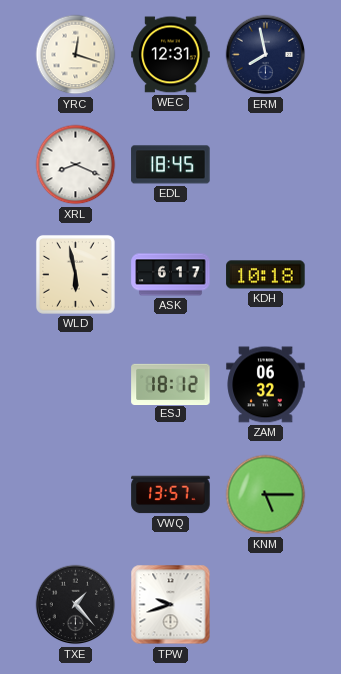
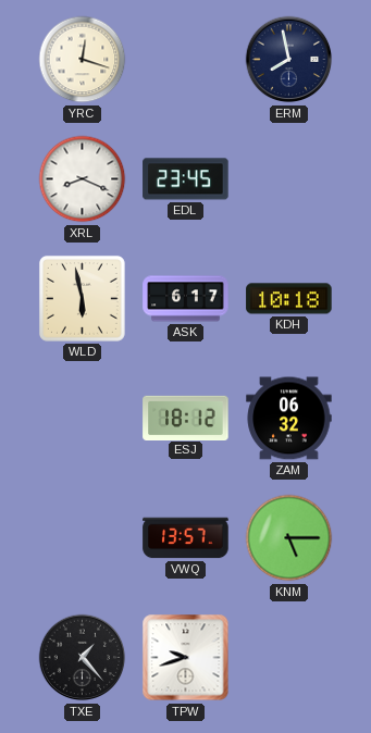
WEC: 12:31 -> none
EDL: 18:45 -> 23:45
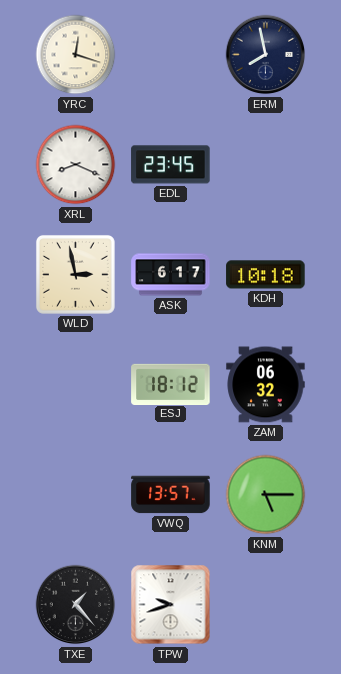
WLD: 5:58 -> 2:58
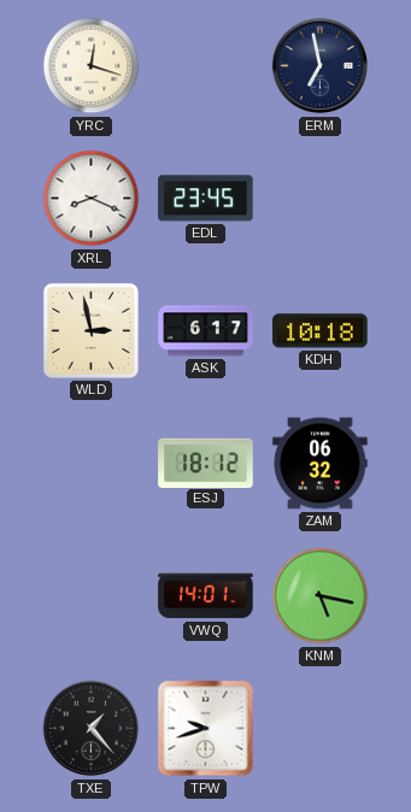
ERM: 7:58 -> 6:58
VWQ: 13:57 -> 14:01
KNM: 5:15 -> 5:17
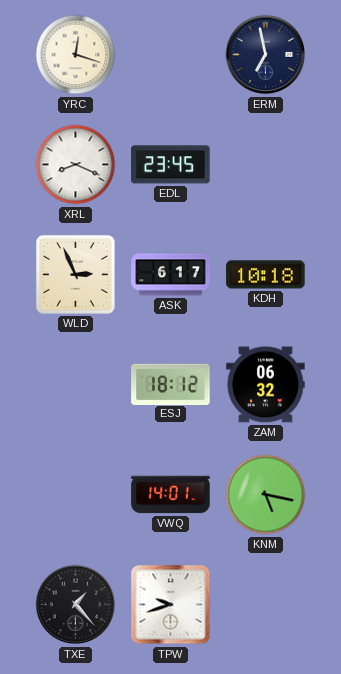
WLD: 2:58 -> 2:56
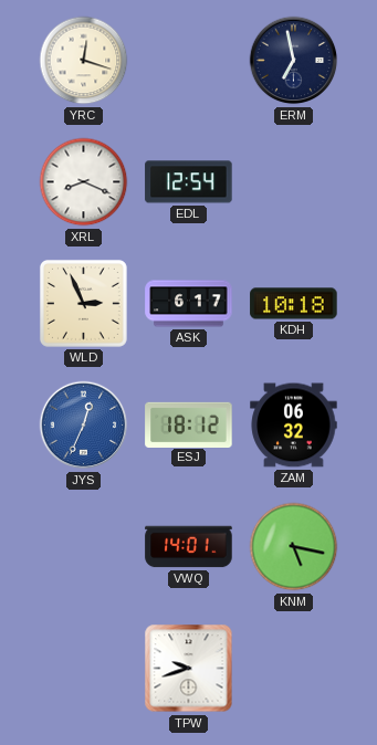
EDL: 23:45 -> 12:54
JYS: none -> 12:34
TXE: 1:23 -> none
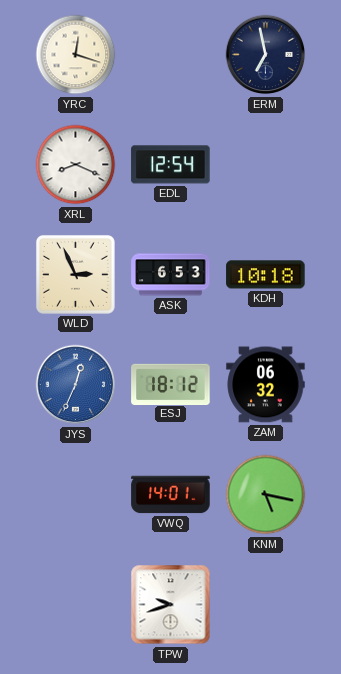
ASK: 6:17 -> 6:53
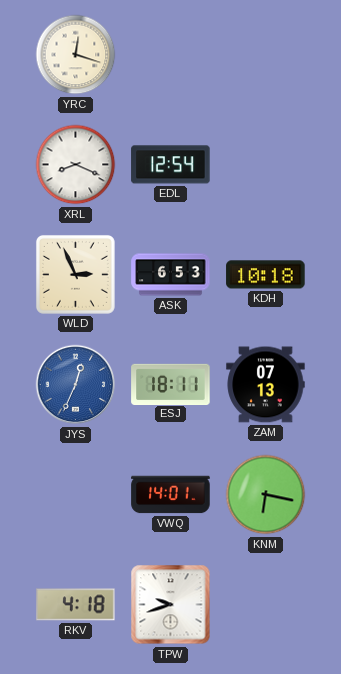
ERM: 6:58 -> none
ESJ: 18:12 -> 18:11
ZAM: 06:32 -> 07:13
KNM: 5:17 -> 6:17
RKV: none -> 4:18
